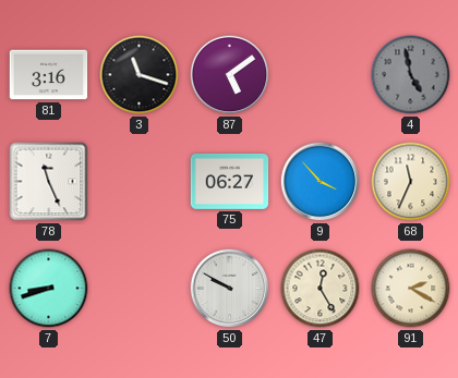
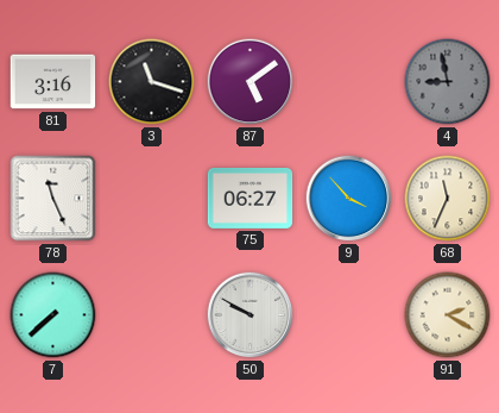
4: 4:58 -> 8:58
7: 8:42 -> 7:38
47: 12:25 -> none
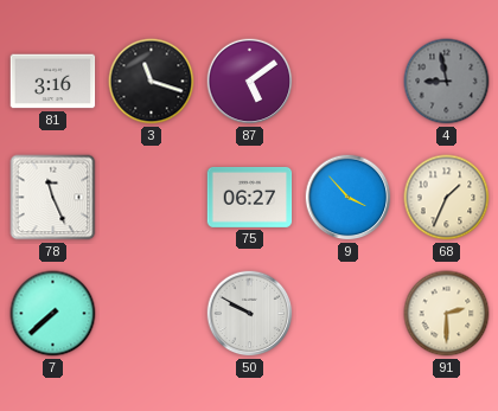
68: 11:34 -> 1:34
91: 2:20 -> 2:30
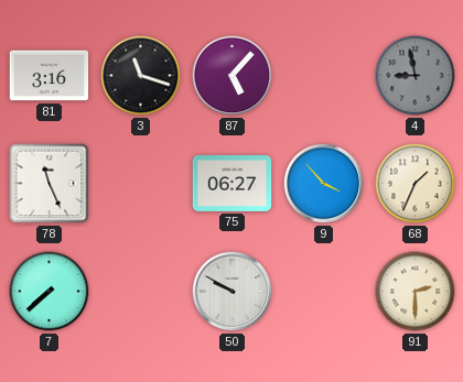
87: 5:09 -> 5:07
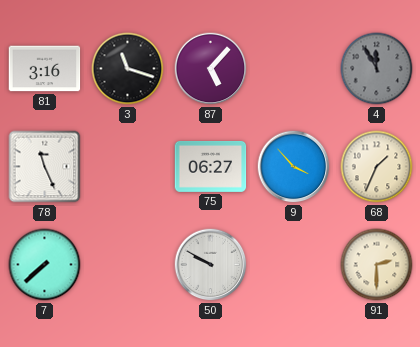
4: 8:58 -> 11:55
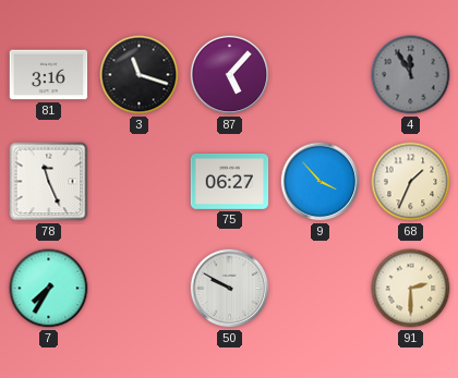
7: 7:38 -> 7:35
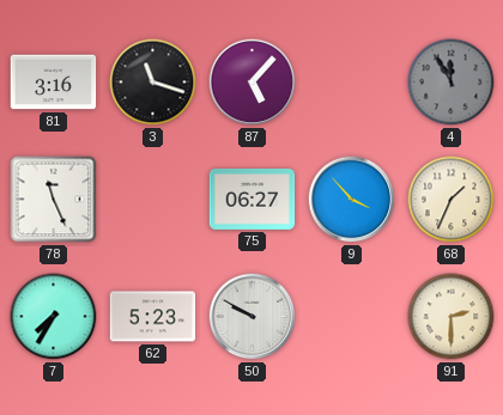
62: none -> 5:23
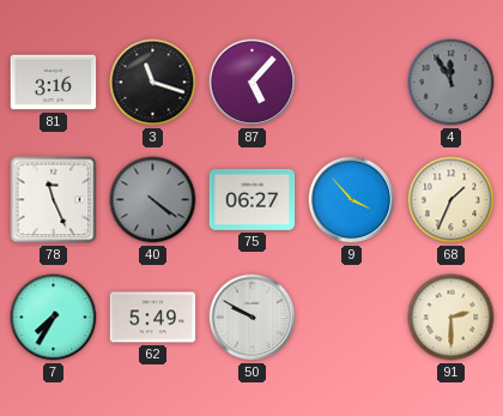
40: none -> 4:21
62: 5:23 -> 5:49
